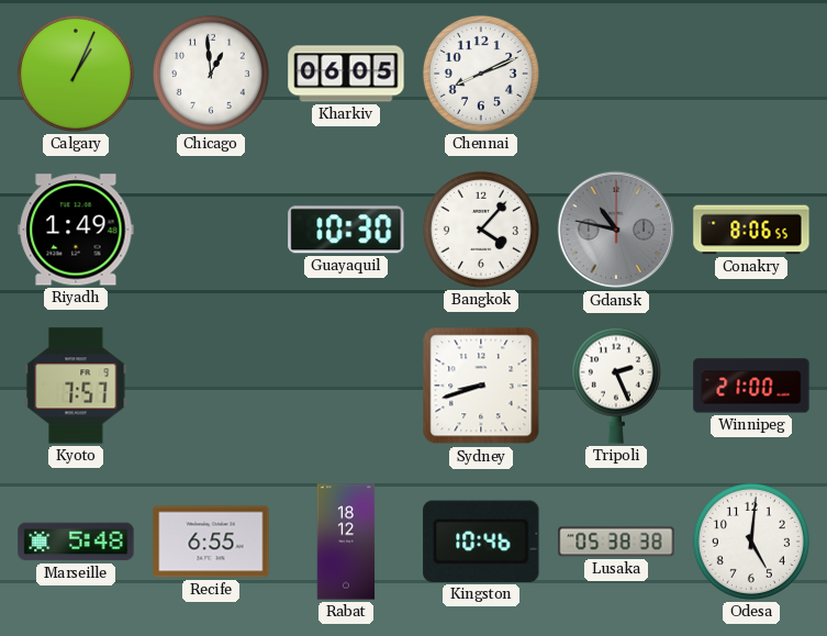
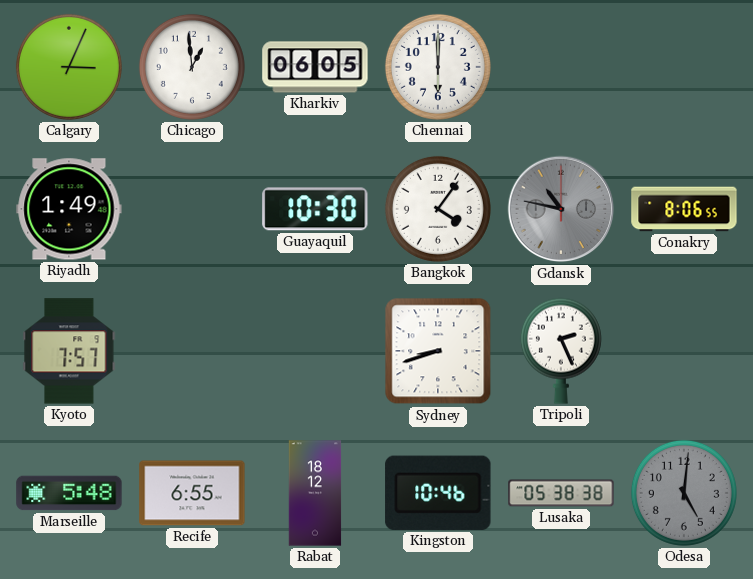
Calgary: 1:04 -> 3:04
Chennai: 8:11 -> 6:00
Bangkok: 4:07 -> 4:06
Winnipeg: 21:00 -> none
Odesa dial: white -> grey
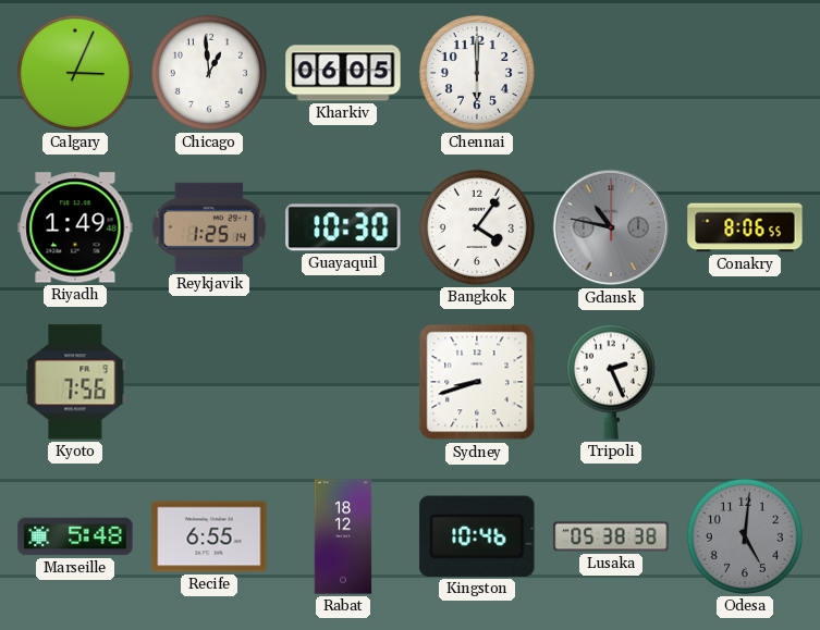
Reykjavik: none -> 1:25
Kyoto: 7:57 -> 7:56
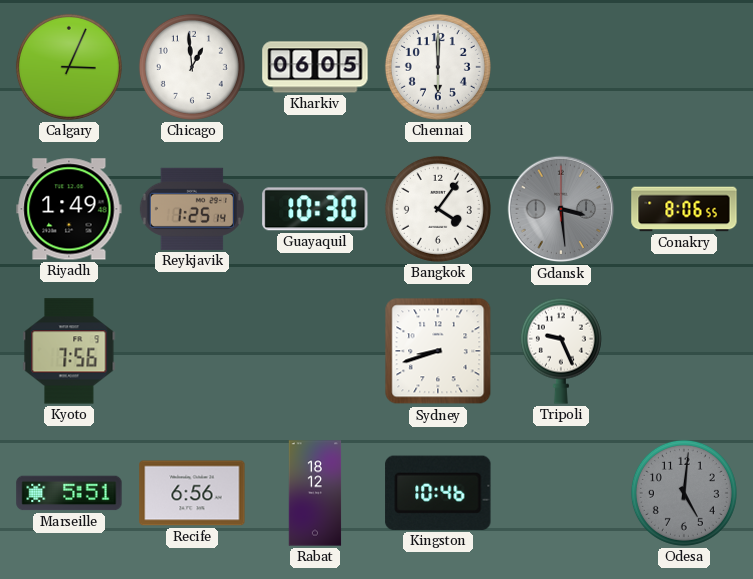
Gdansk: 10:47 -> 3:29
Tripoli: 2:26 -> 9:26
Marseille: 5:48 -> 5:51
Recife: 6:55 -> 6:56
Lusaka: 05:38 -> none
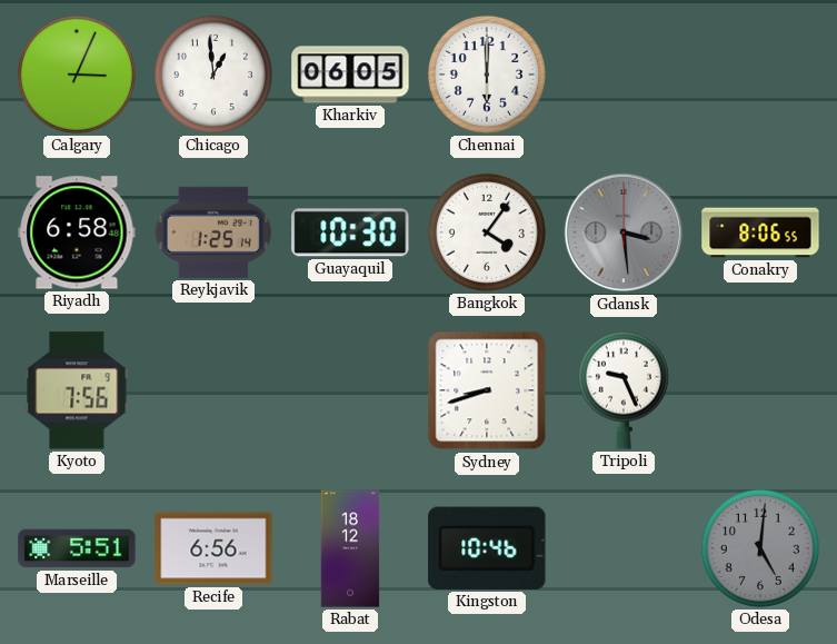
Riyadh: 1:49 -> 6:58
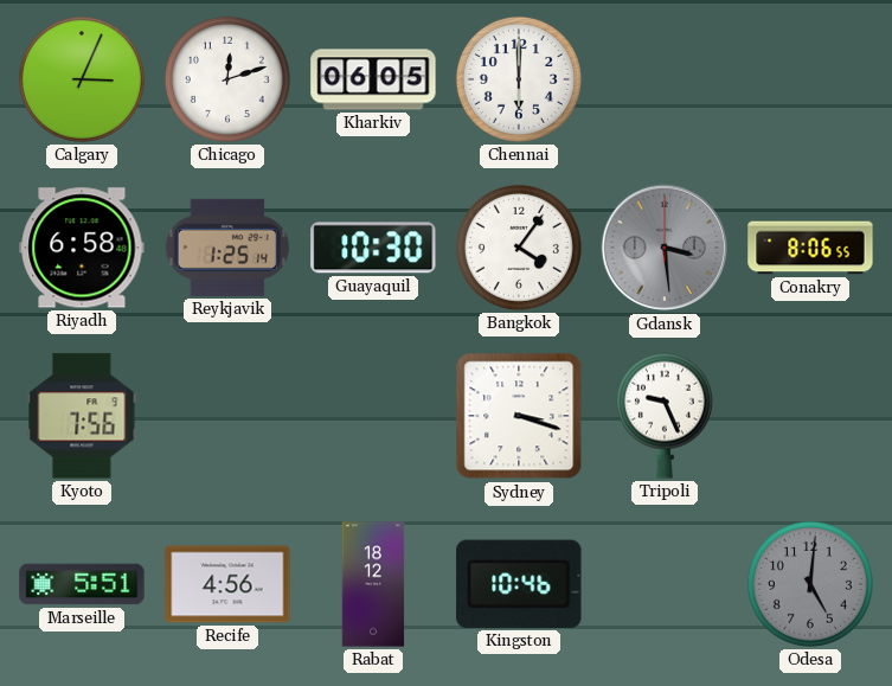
Chicago: 12:59 -> 12:12
Sydney: 8:42 -> 3:18
Recife: 6:56 -> 4:56
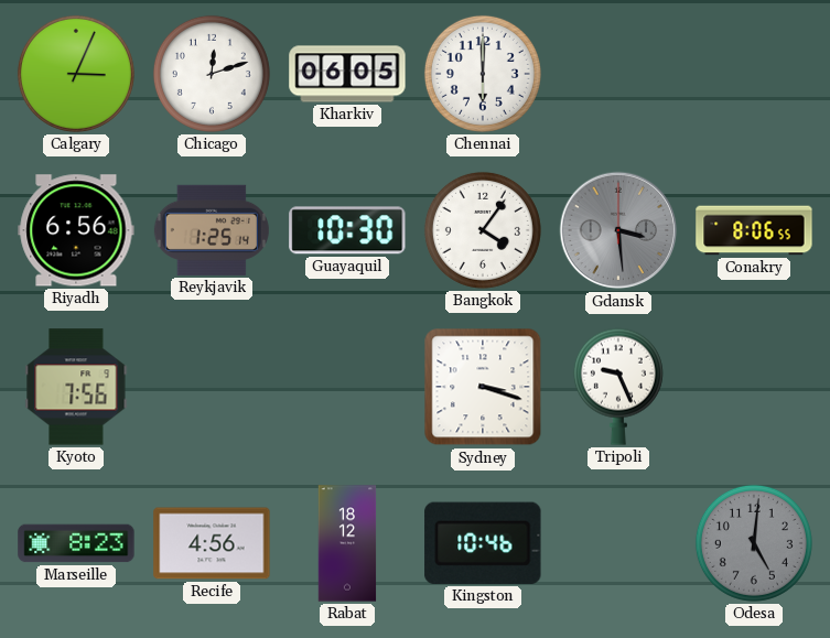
Riyadh: 6:58 -> 6:56
Marseille: 5:51 -> 8:23
